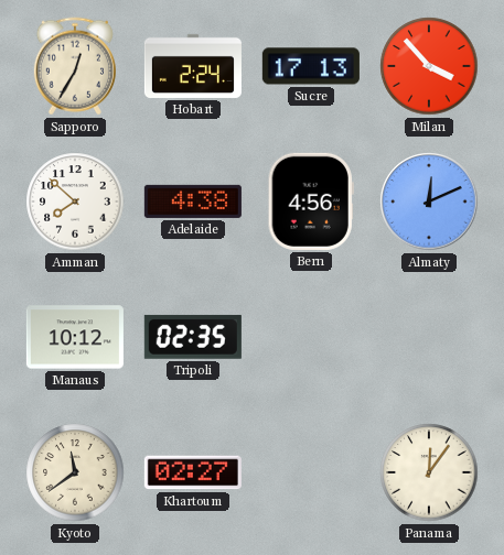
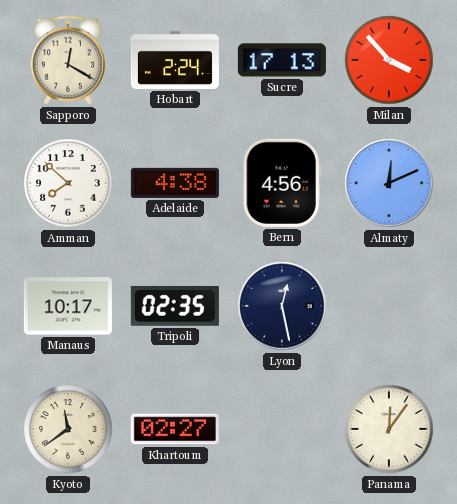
Sapporo: 12:35 -> 12:20
Manaus: 10:12 -> 10:17
Lyon: none -> 12:28
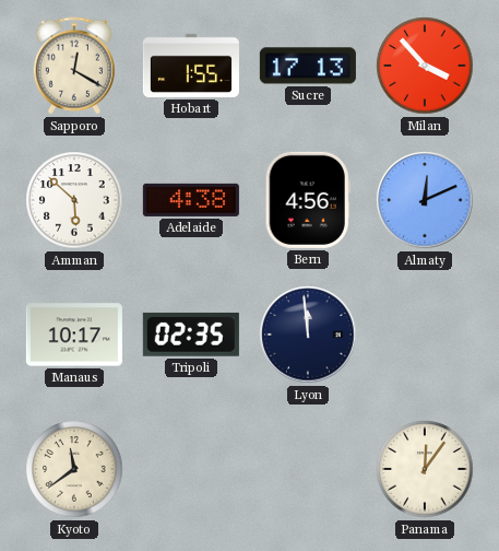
Hobart: 2:24 -> 1:55
Amman: 7:52 -> 5:52
Lyon: 12:28 -> 11:59
Khartoum: 02:27 -> none
